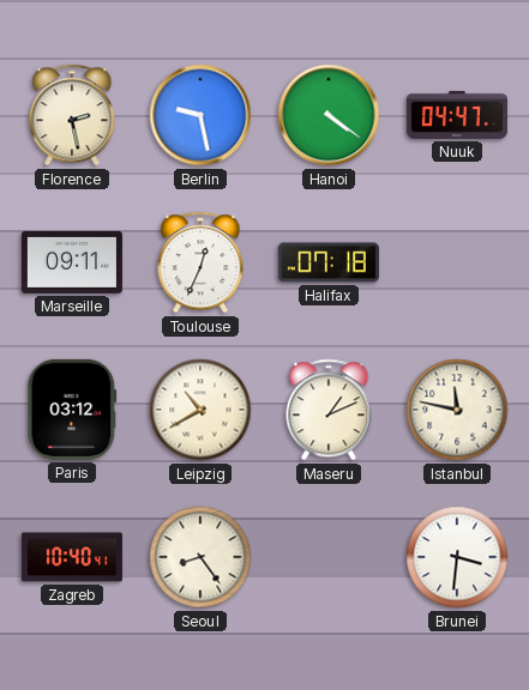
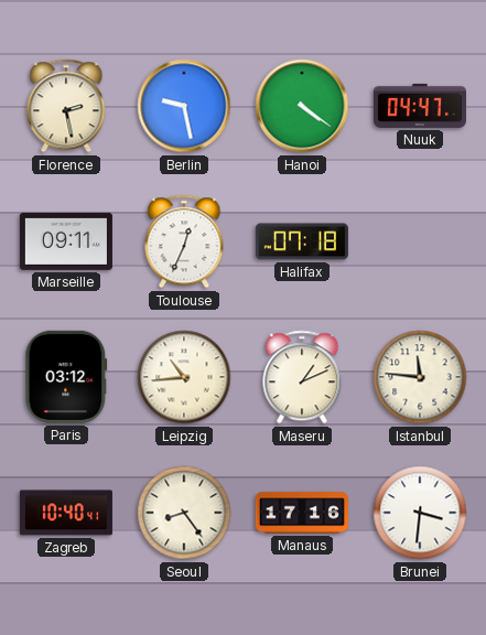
Leipzig: 10:40 -> 10:44
Istanbul: 11:47 -> 11:46
Manaus: none -> 17:16
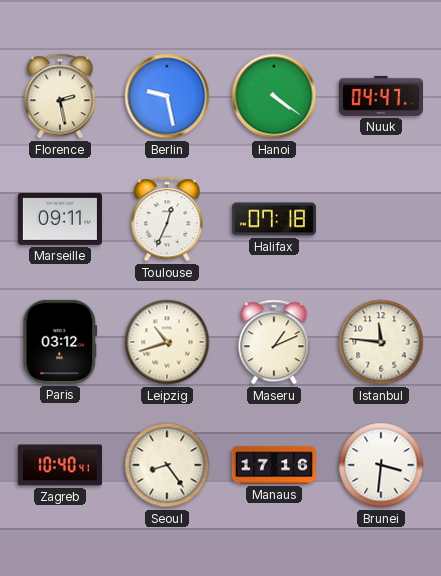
Leipzig: 10:44 -> 10:42
